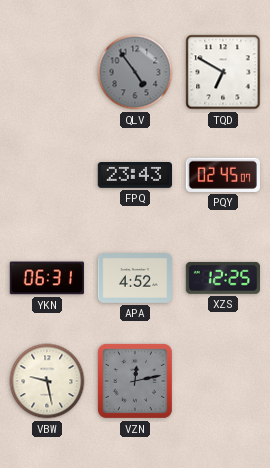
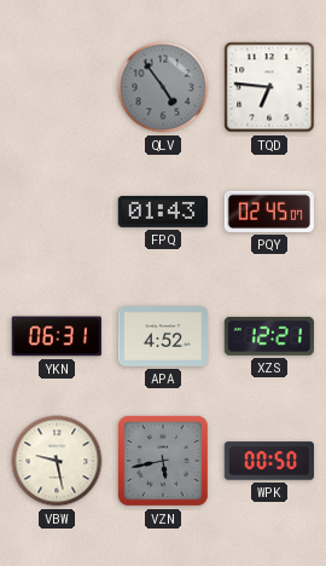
TQD: 6:50 -> 6:46
FPQ: 23:43 -> 01:43
XZS: 12:25 -> 12:21
VZN: 12:13 -> 5:43
WPK: none -> 00:50
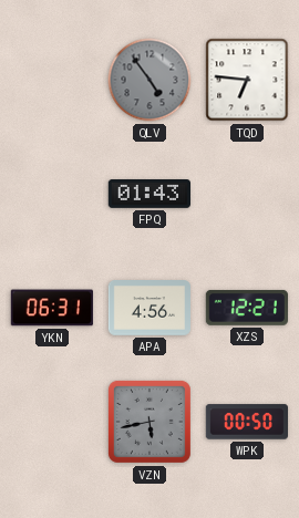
PQY: 02:45 -> none
APA: 4:52 -> 4:56
VBW: 9:28 -> none
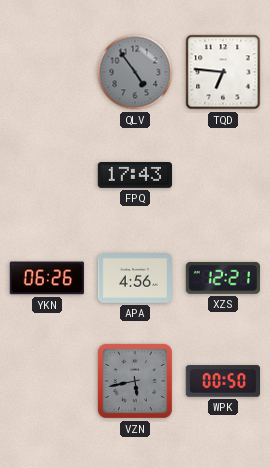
FPQ: 01:43 -> 17:43
YKN: 06:31 -> 06:26
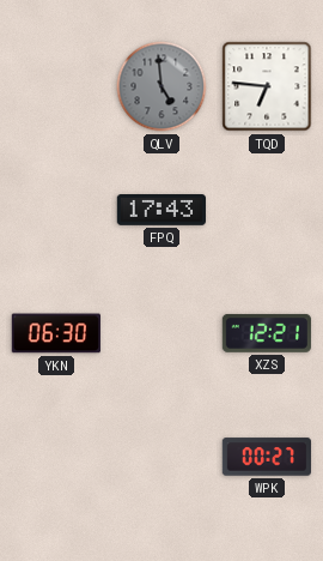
QLV: 4:54 -> 4:59
YKN: 06:26 -> 06:30
APA: 4:56 -> none
VZN: 5:43 -> none
WPK: 00:50 -> 00:27
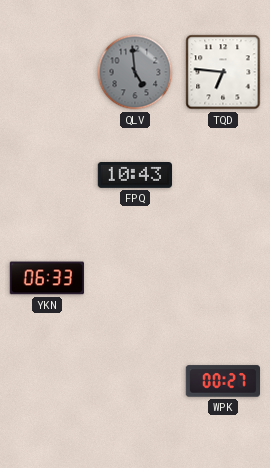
FPQ: 17:43 -> 10:43
YKN: 06:30 -> 06:33
XZS: 12:21 -> none
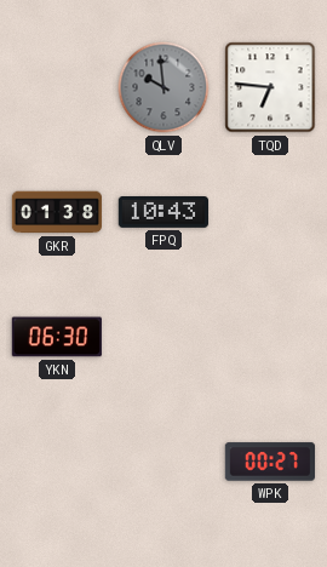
QLV: 4:59 -> 9:59
GKR: none -> 01:38
YKN: 06:33 -> 06:30
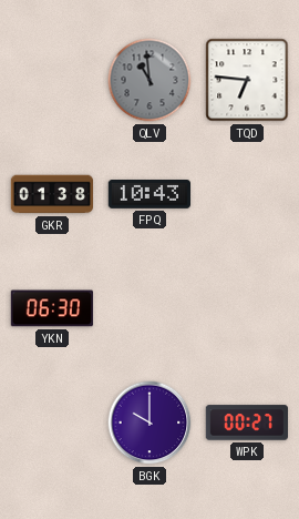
QLV: 9:59 -> 10:59
BGK: none -> 10:00
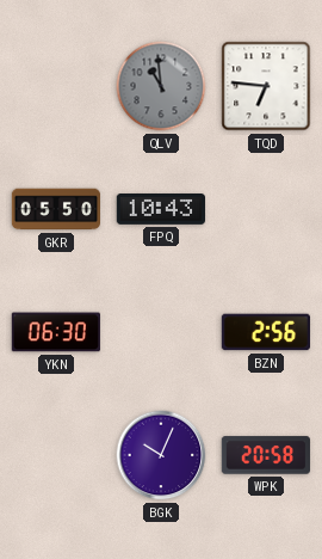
GKR: 01:38 -> 05:50
BZN: none -> 2:56
BGK: 10:00 -> 10:04
WPK: 00:27 -> 20:58
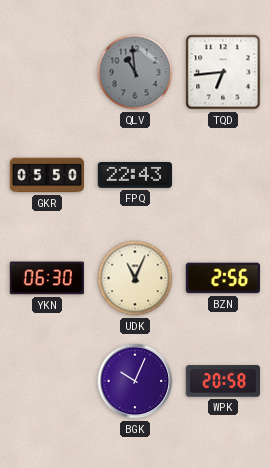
TQD: 6:46 -> 6:44
FPQ: 10:43 -> 22:43
UDK: none -> 11:04
